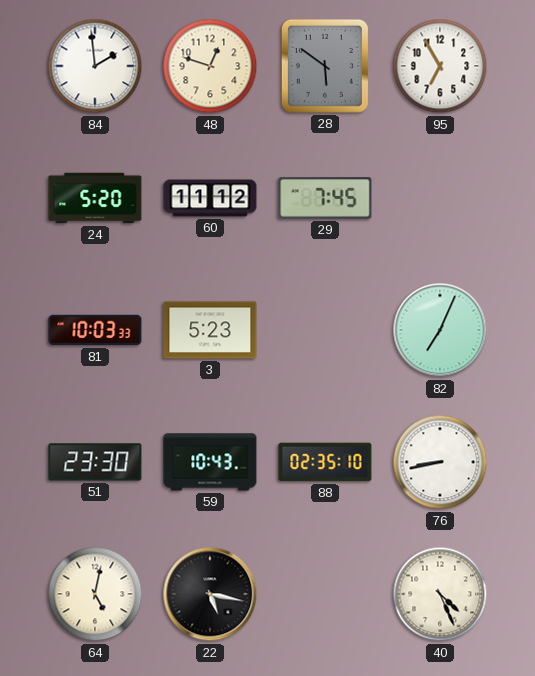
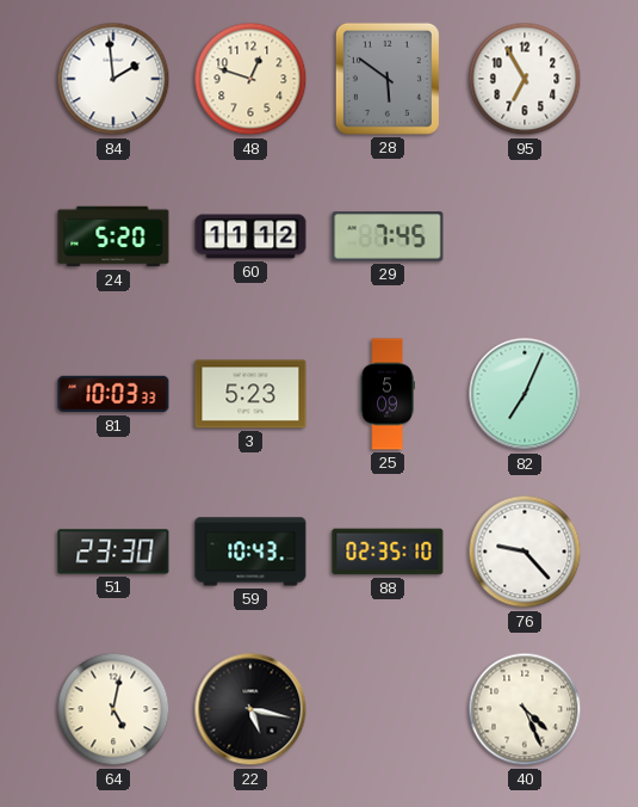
25: none -> 5:09
76: 8:43 -> 9:23
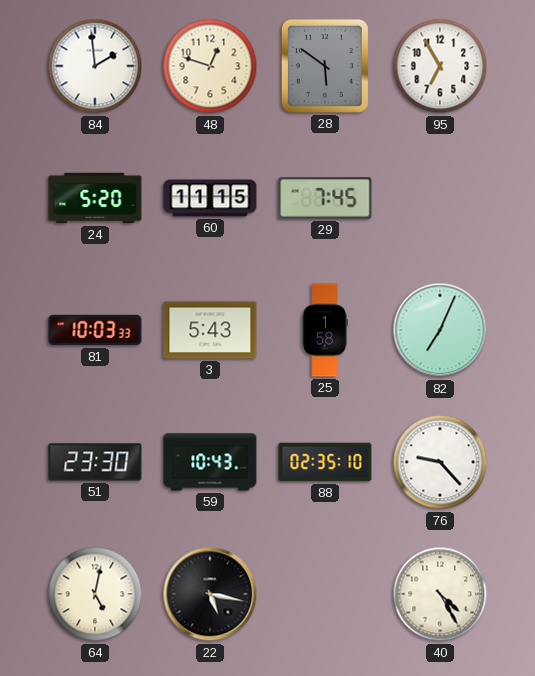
60: 11:12 -> 11:15
3: 5:23 -> 5:43
25: 5:09 -> 1:58
40: 4:26 -> 4:25
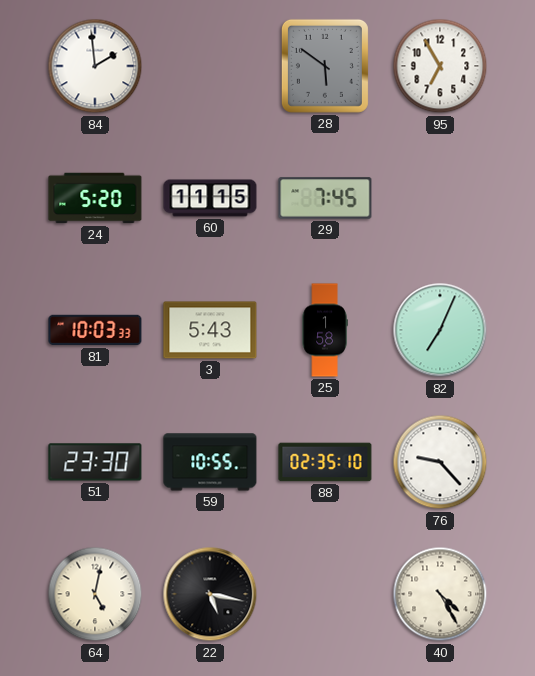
48: 12:48 -> none
59: 10:43 -> 10:55
